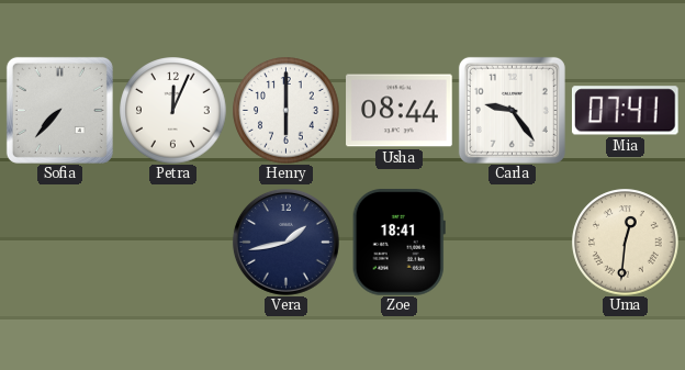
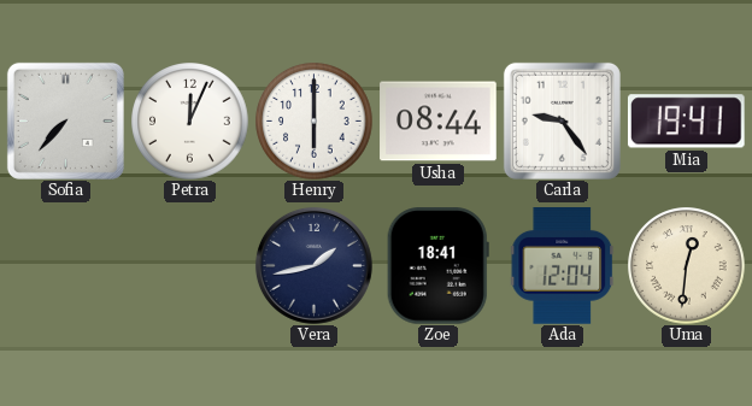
Mia: 07:41 -> 19:41
Ada: none -> 12:04
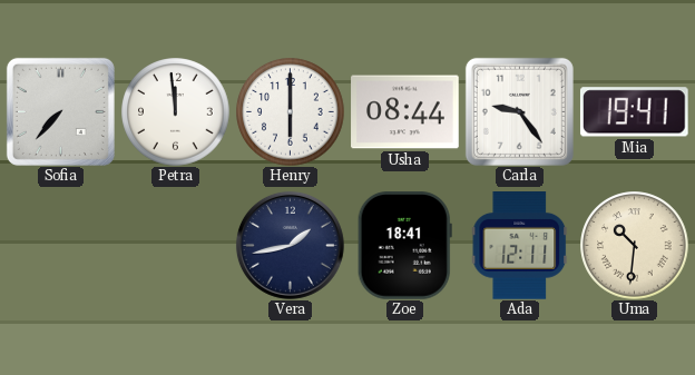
Petra: 12:04 -> 11:59
Ada: 12:04 -> 12:11
Uma: 12:31 -> 10:31
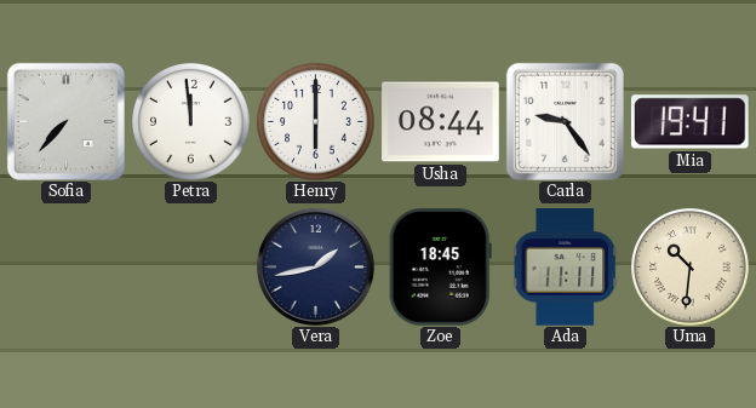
Zoe: 18:41 -> 18:45
Ada: 12:11 -> 11:11
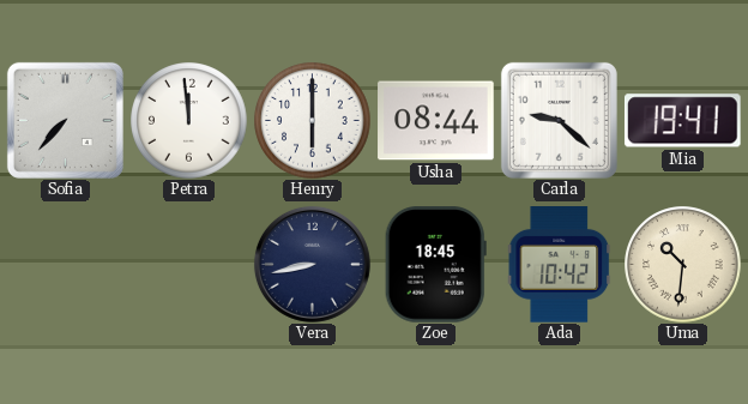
Carla: 9:24 -> 9:22
Vera: 1:43 -> 8:43
Ada: 11:11 -> 10:42
